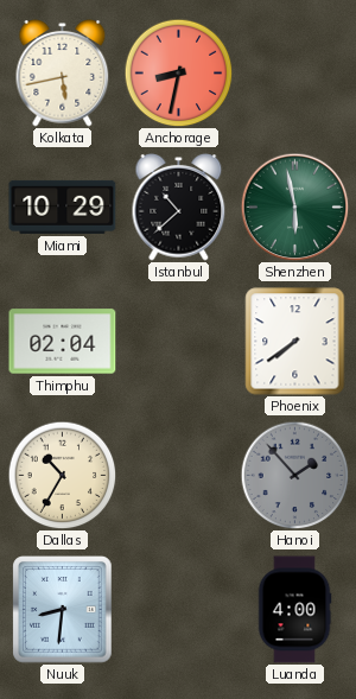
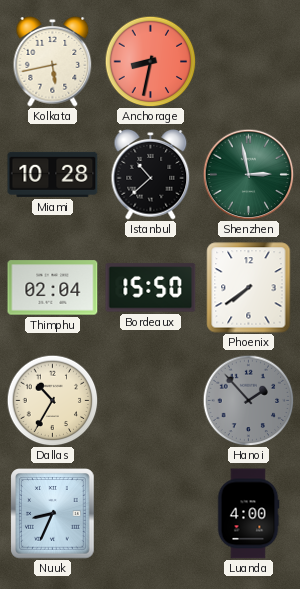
Miami: 10:29 -> 10:28
Shenzhen: 5:58 -> 2:58
Bordeaux: none -> 15:50
Nuuk: 8:31 -> 8:34
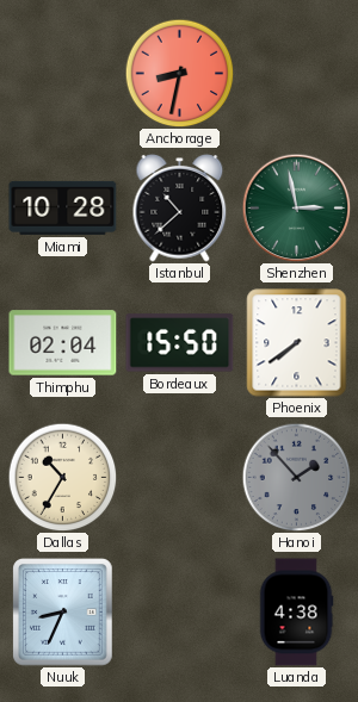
Kolkata: 5:43 -> none
Luanda: 4:00 -> 4:38
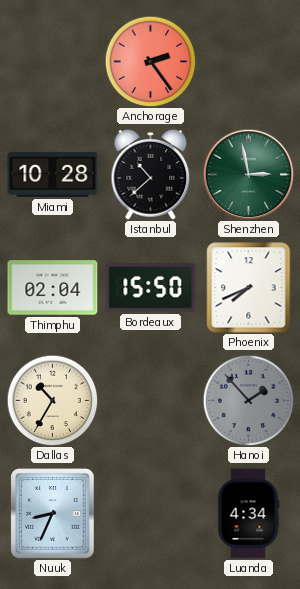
Anchorage: 8:32 -> 2:24
Phoenix: 7:39 -> 7:41
Luanda: 4:38 -> 4:34
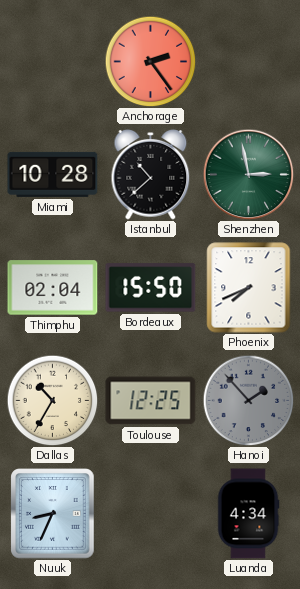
Toulouse: none -> 12:25
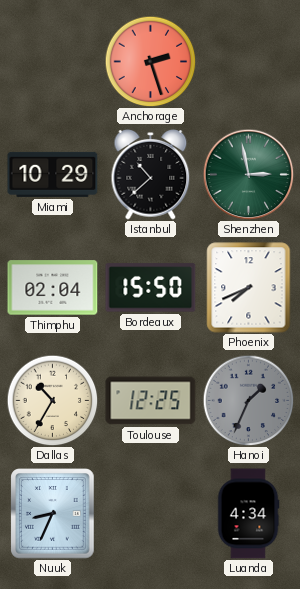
Anchorage: 2:24 -> 2:27
Miami: 10:28 -> 10:29
Hanoi: 1:53 -> 1:34
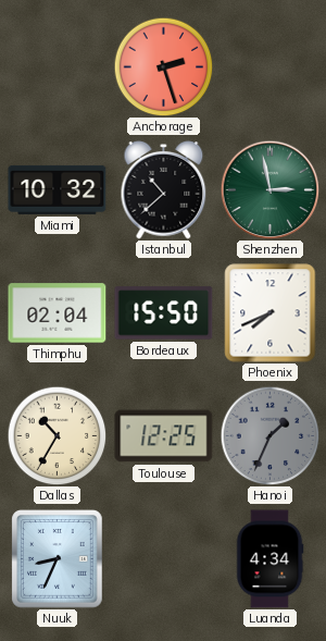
Miami: 10:29 -> 10:32
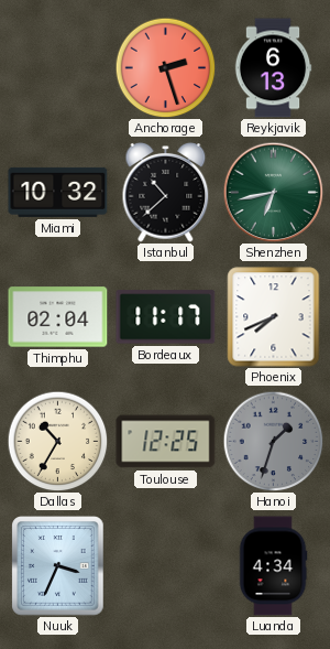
Reykjavik: none -> 6:13
Shenzhen: 2:58 -> 6:43
Bordeaux: 15:50 -> 11:17
Hanoi: 1:34 -> 1:33
Nuuk: 8:34 -> 3:34
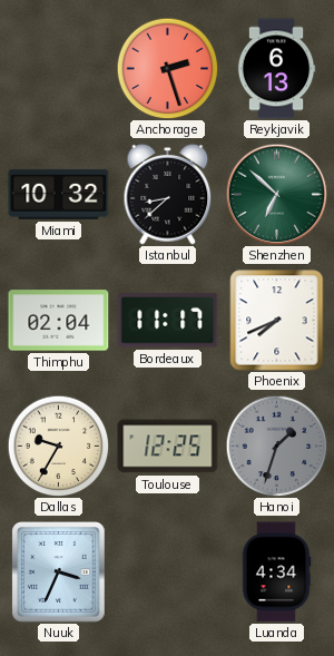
Istanbul: 10:38 -> 8:38
Shenzhen: 6:43 -> 6:52
Dallas: 10:35 -> 9:35
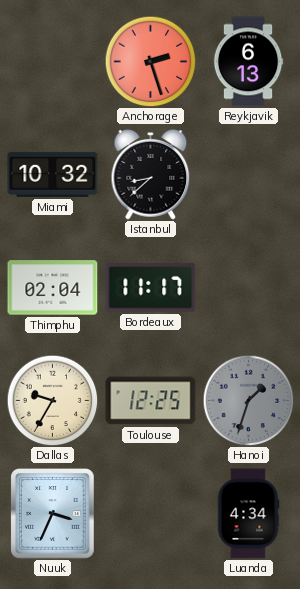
Shenzhen: 6:52 -> none
Phoenix: 7:41 -> none
